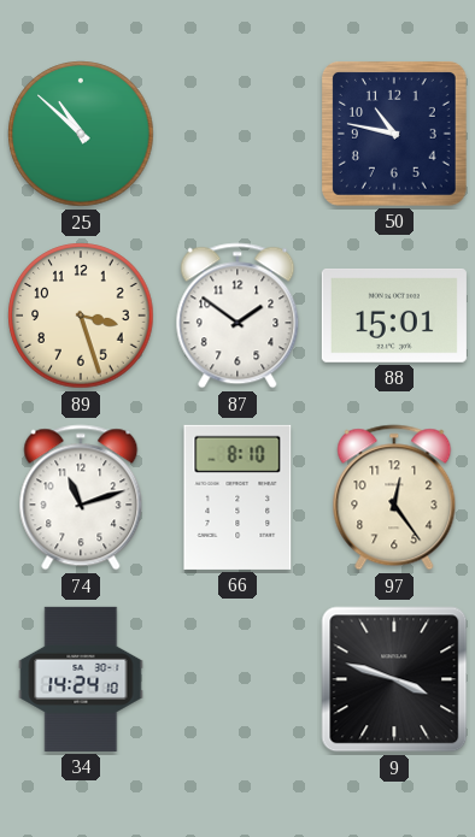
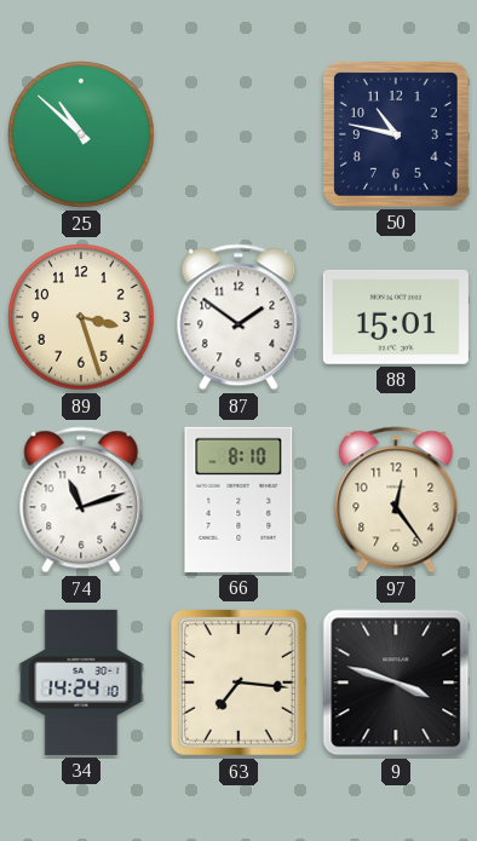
63: none -> 7:16
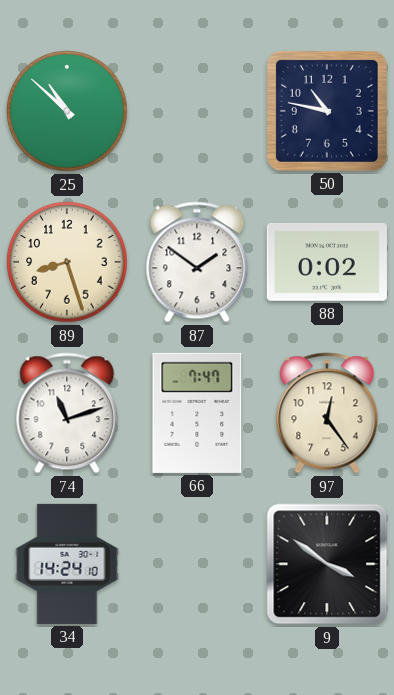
89: 3:27 -> 8:27
88: 15:01 -> 0:02
66: 8:10 -> 7:47
63: 7:16 -> none
9: 3:48 -> 3:51
